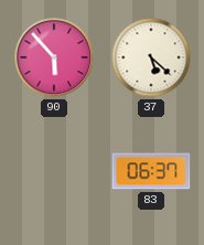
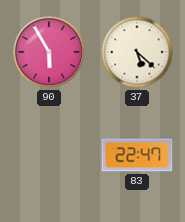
90: 5:53 -> 5:55
83: 06:37 -> 22:47
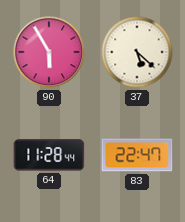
64: none -> 11:28
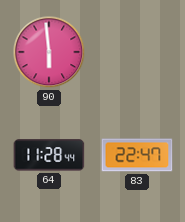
90: 5:55 -> 5:59
37: 5:22 -> none
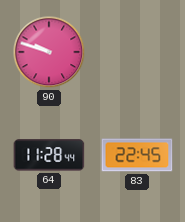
90: 5:59 -> 9:48
83: 22:47 -> 22:45
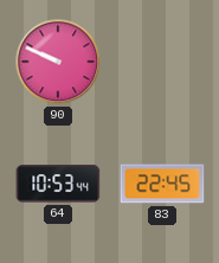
90: 9:48 -> 9:49
64: 11:28 -> 10:53
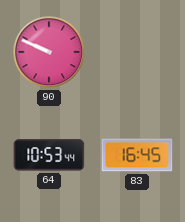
83: 22:45 -> 16:45
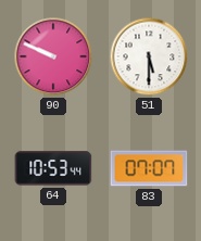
51: none -> 5:30
83: 16:45 -> 07:07
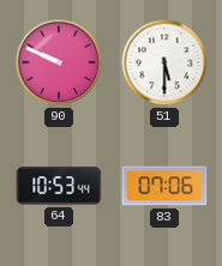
83: 07:07 -> 07:06
